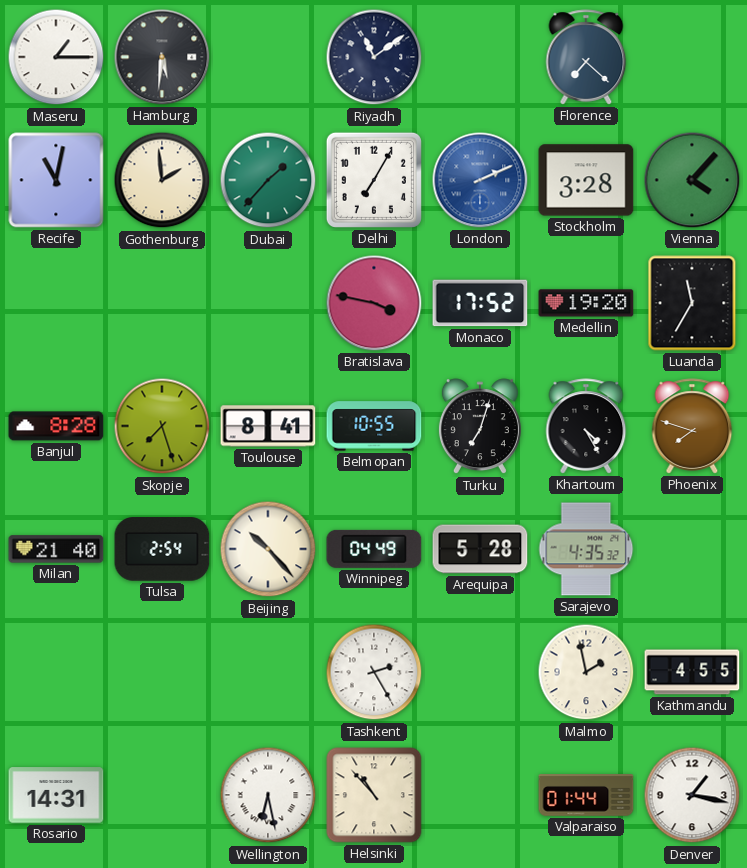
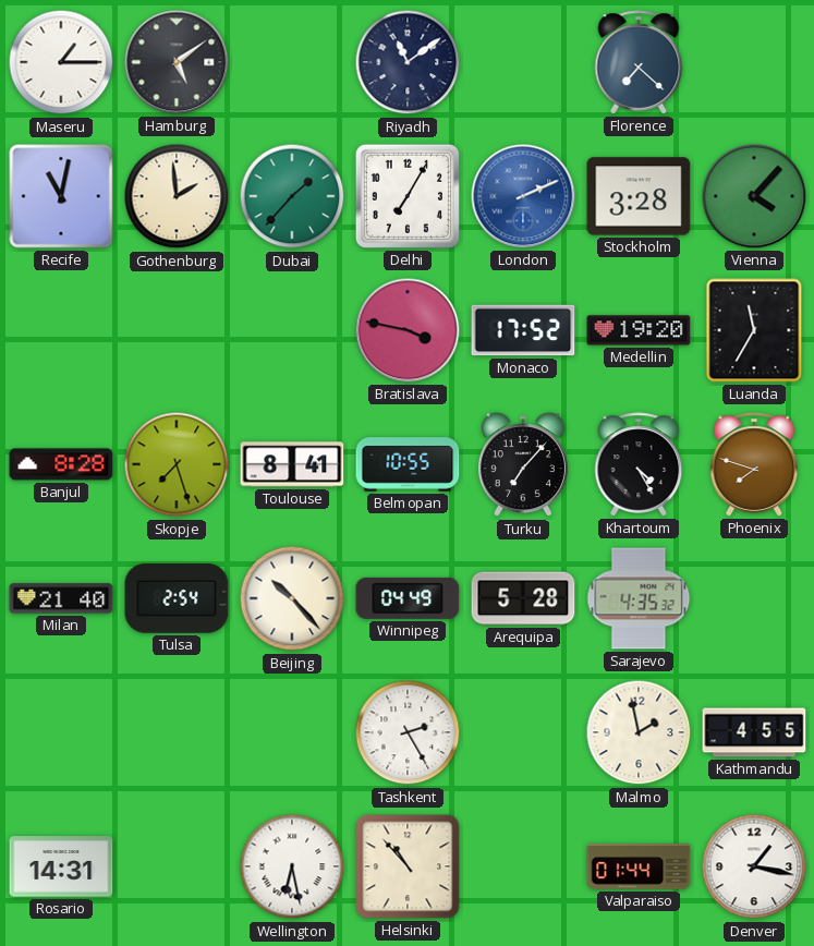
Hamburg: 5:31 -> 5:09
Turku: 7:03 -> 7:07
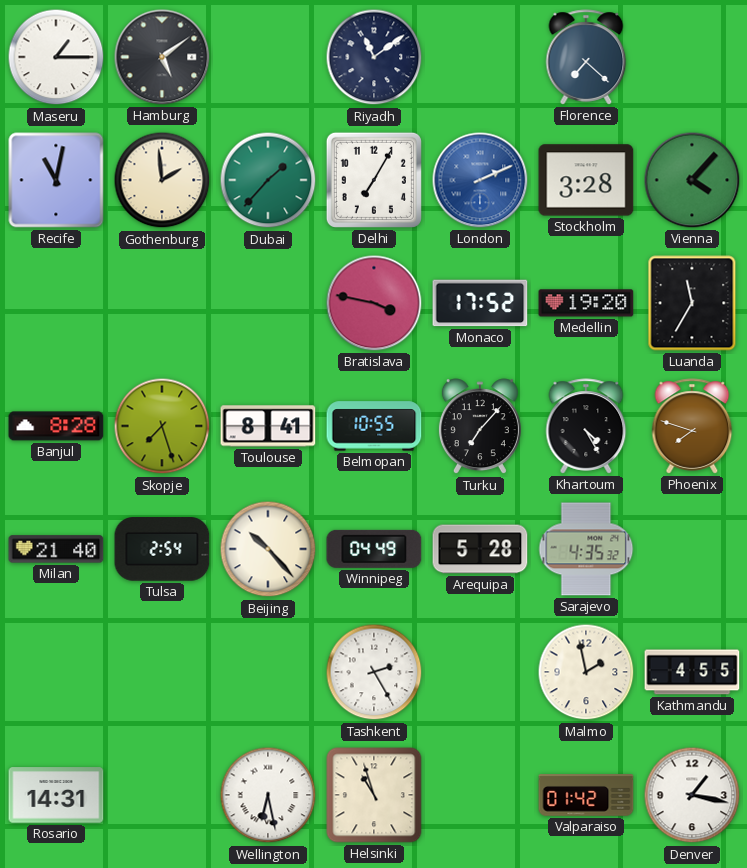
Helsinki: 10:53 -> 10:57
Valparaiso: 01:44 -> 01:42
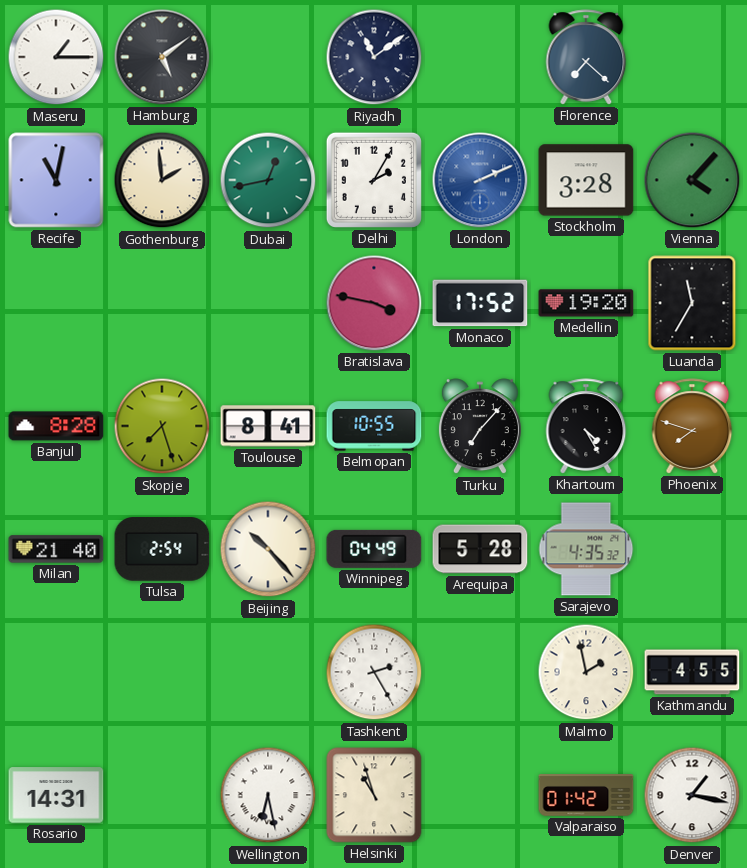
Dubai: 1:37 -> 12:43
Delhi: 7:05 -> 2:05
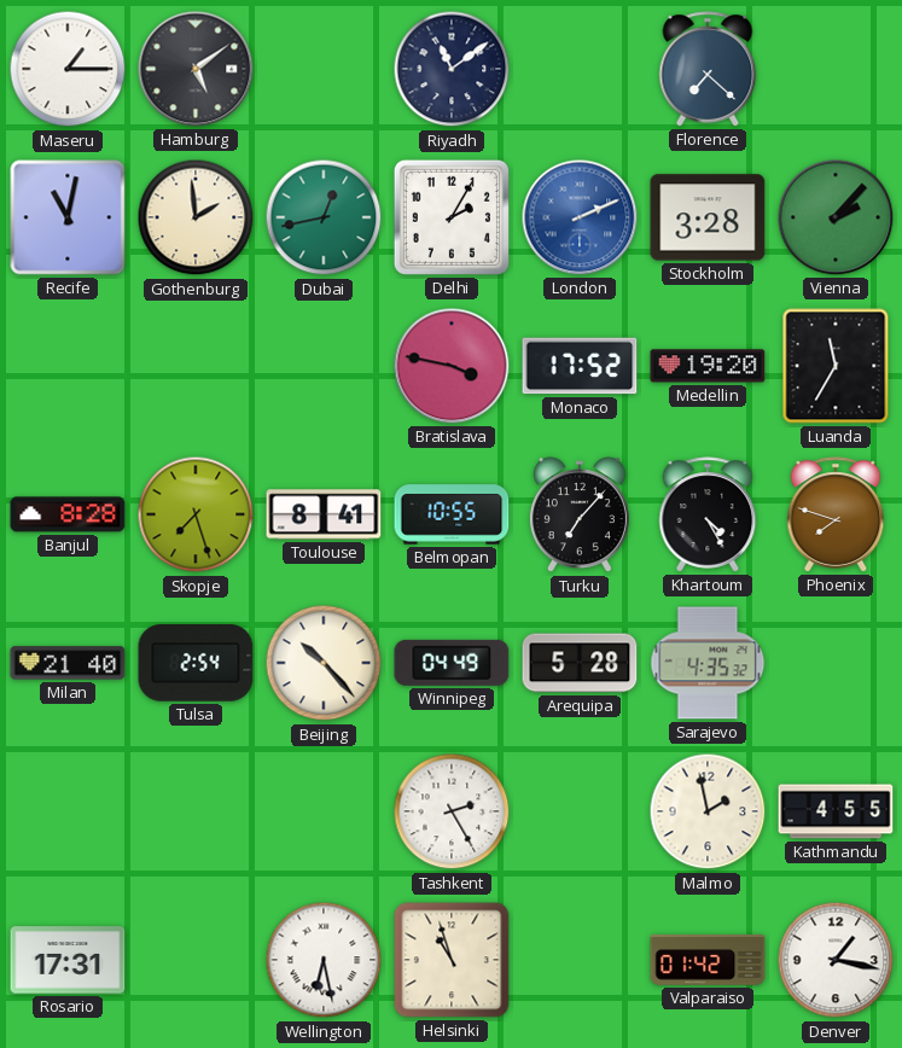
Vienna: 4:07 -> 2:07
Rosario: 14:31 -> 17:31
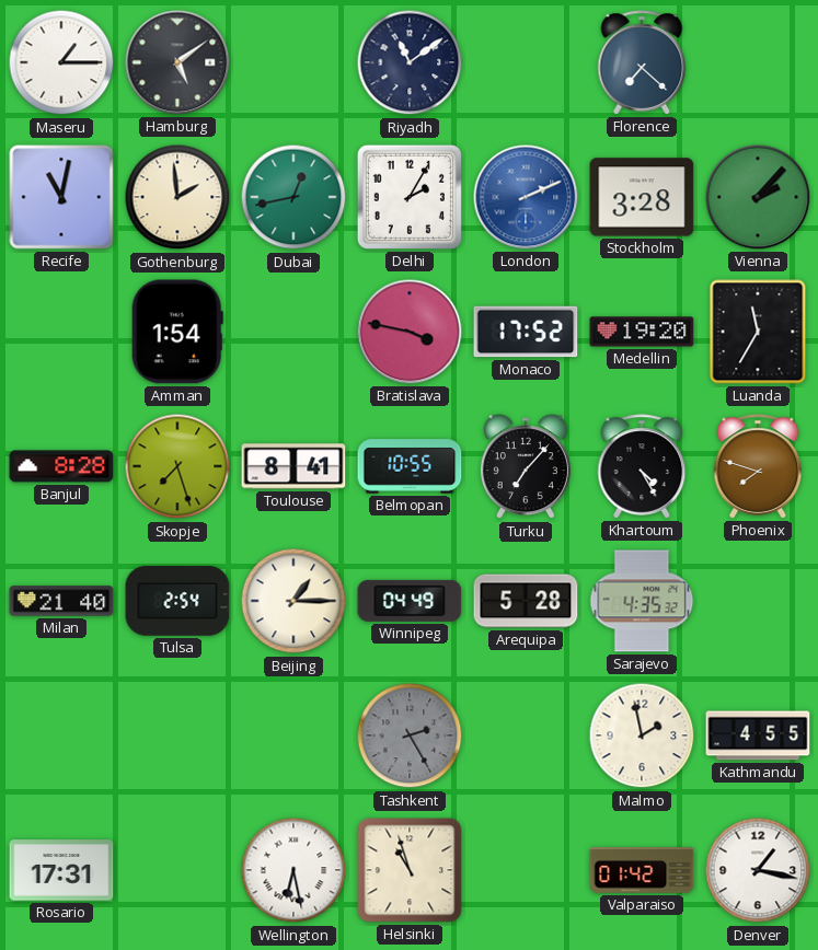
Amman: none -> 1:54
Beijing: 10:23 -> 1:15
Tashkent dial: white -> grey
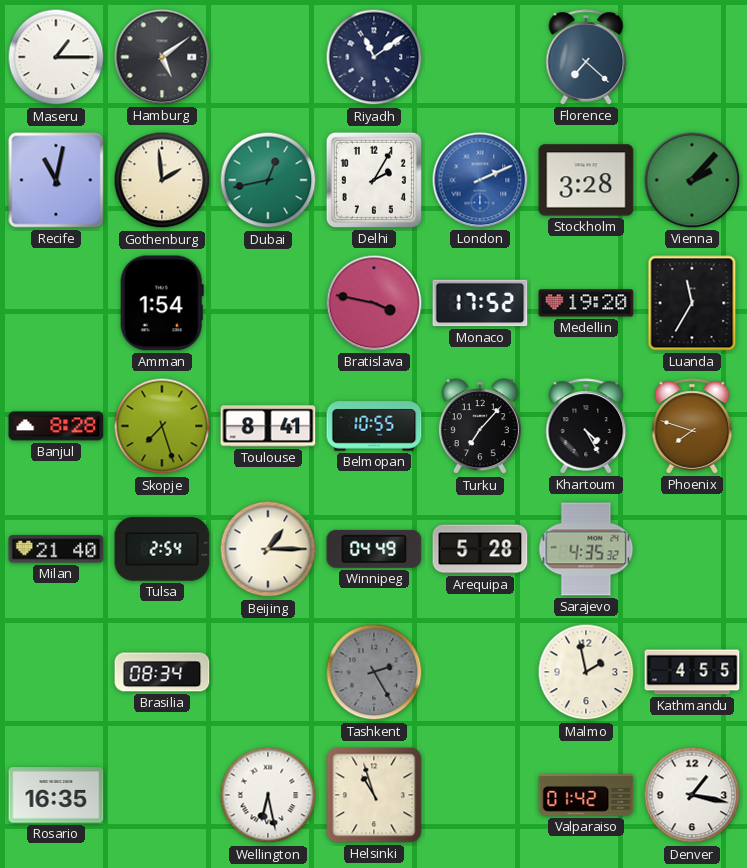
Brasilia: none -> 08:34
Rosario: 17:31 -> 16:35
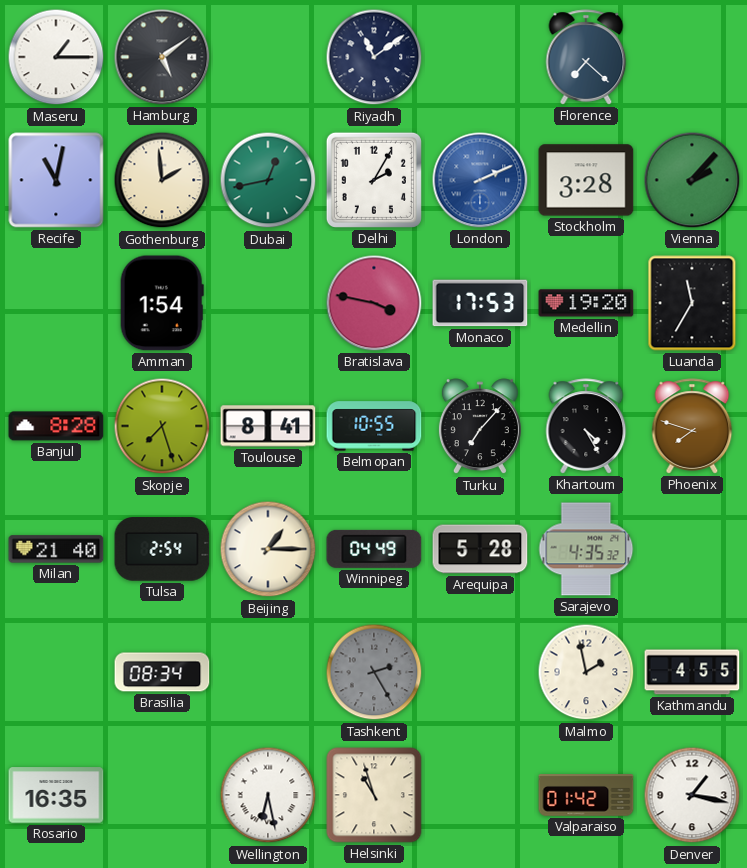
Monaco: 17:52 -> 17:53
